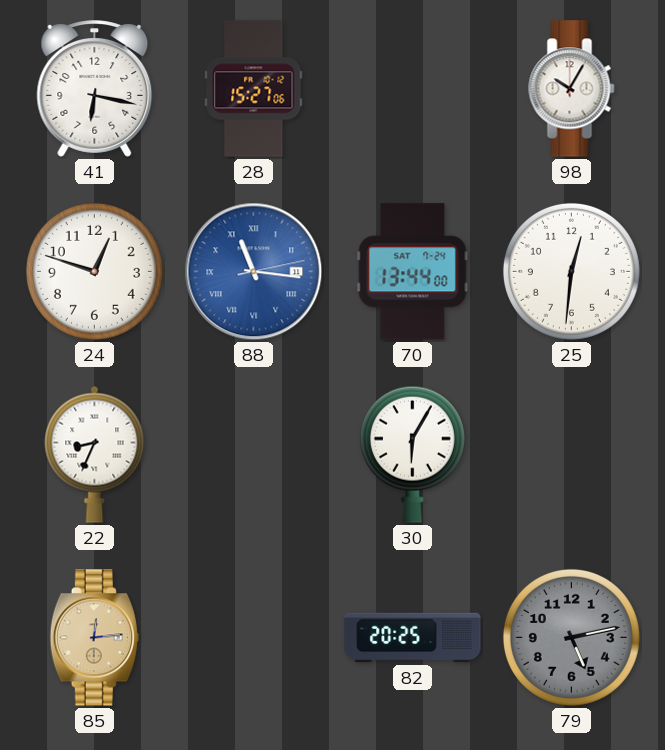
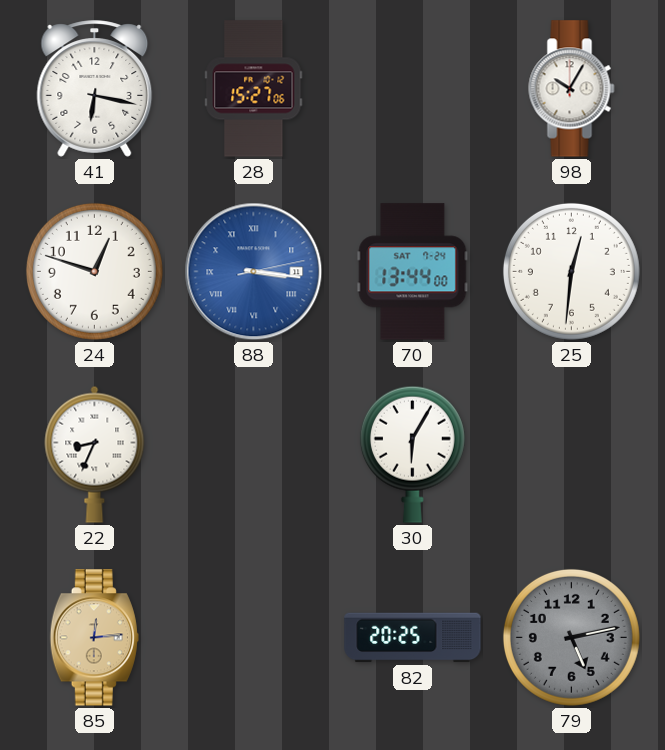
88: 11:16 -> 3:16
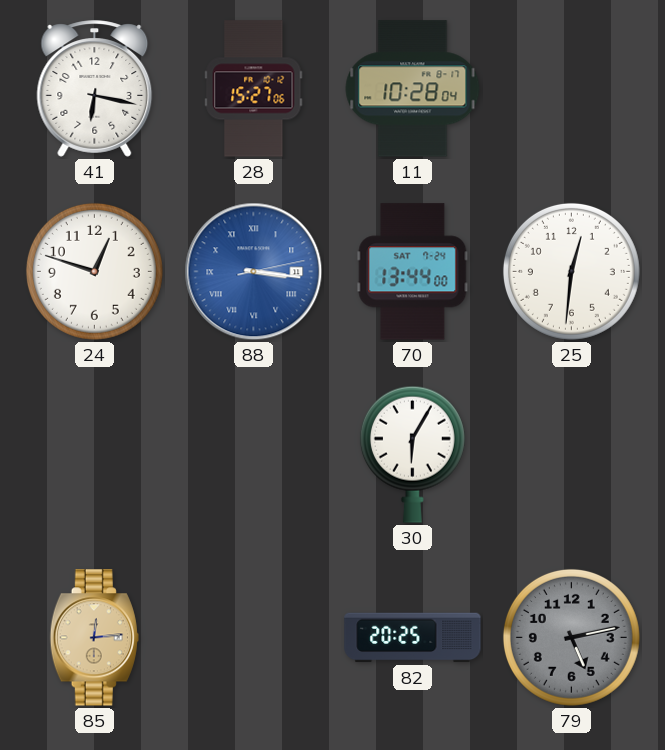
11: none -> 10:28
98: 10:05 -> none
22: 8:34 -> none
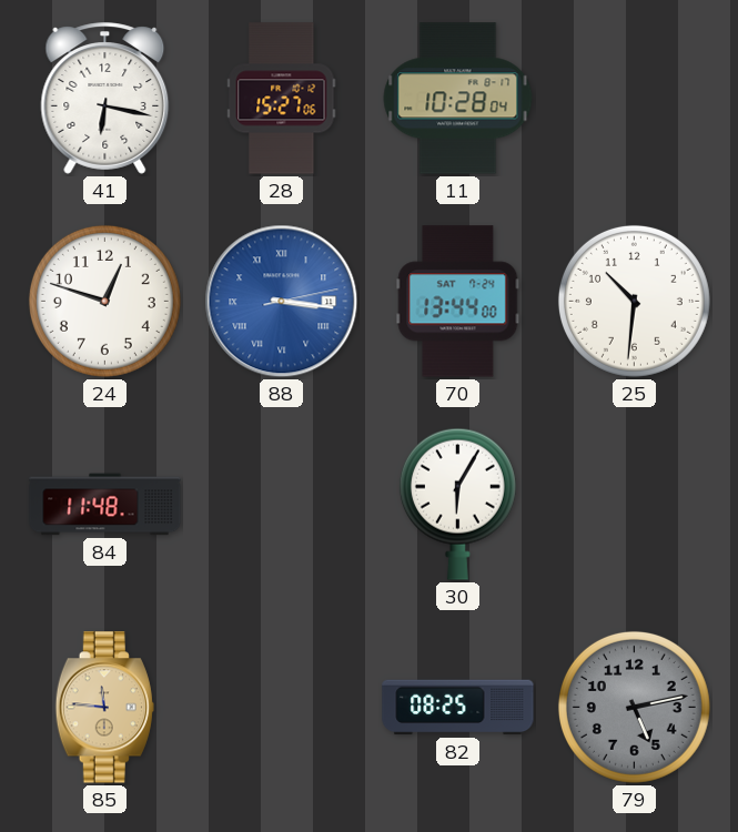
25: 12:31 -> 10:31
84: none -> 11:48
85: 12:14 -> 11:46
82: 20:25 -> 08:25
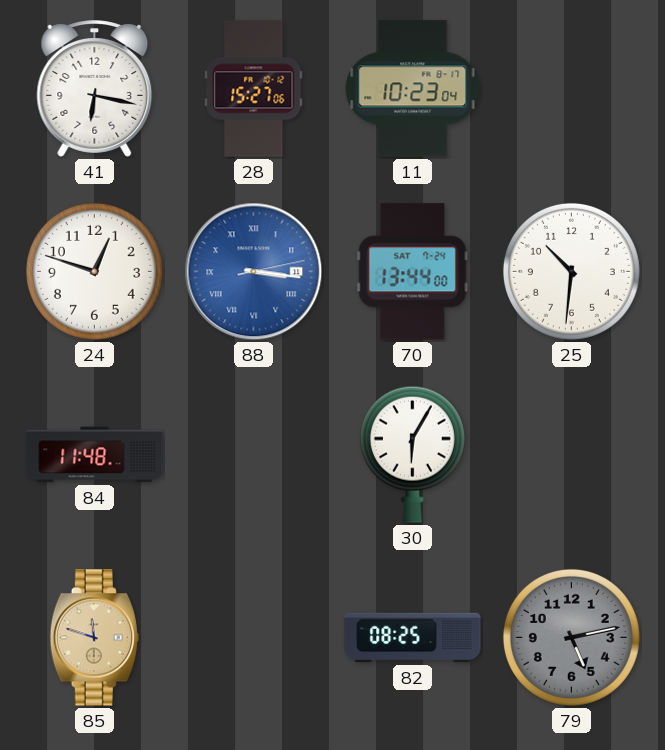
11: 10:28 -> 10:23
85: 11:46 -> 11:48
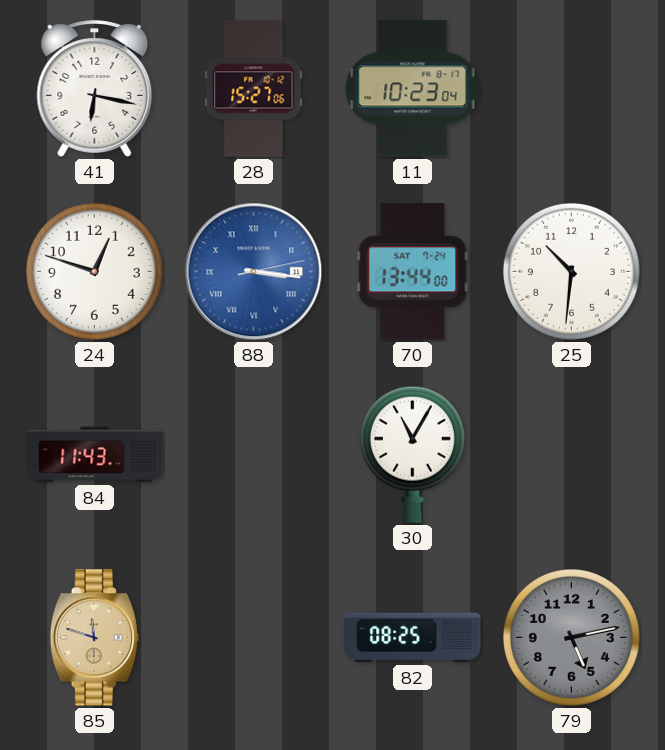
84: 11:48 -> 11:43
30: 6:05 -> 11:05
